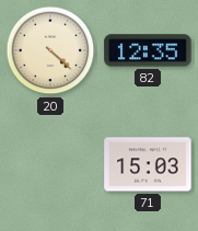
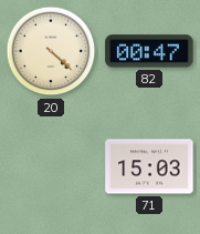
82: 12:35 -> 00:47
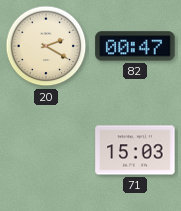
20: 4:22 -> 2:20
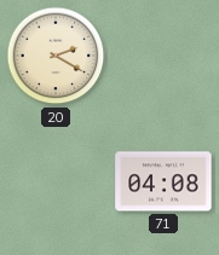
82: 00:47 -> none
71: 15:03 -> 04:08
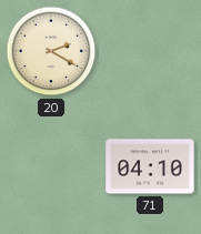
71: 04:08 -> 04:10
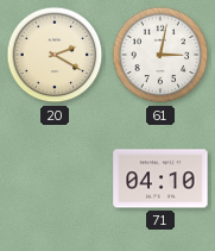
61: none -> 3:02
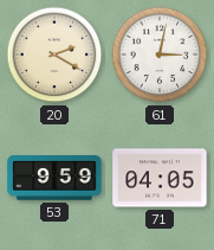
53: none -> 9:59
71: 04:10 -> 04:05
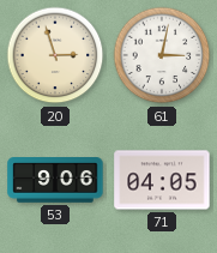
20: 2:20 -> 2:57
53: 9:59 -> 9:06
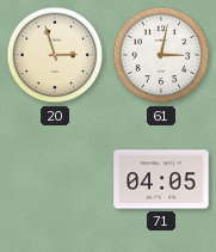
53: 9:06 -> none
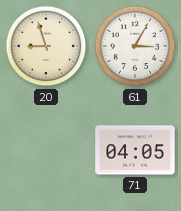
20: 2:57 -> 8:57
61: 3:02 -> 3:05
